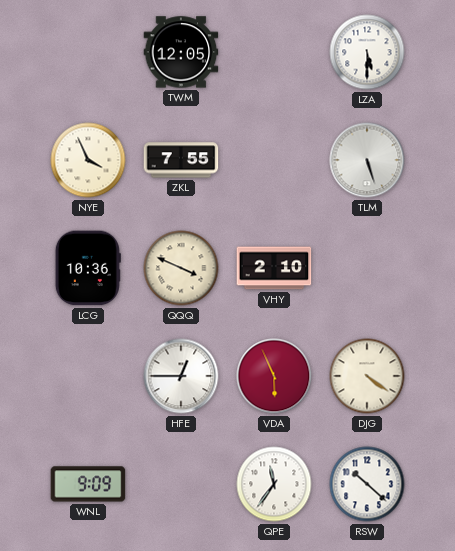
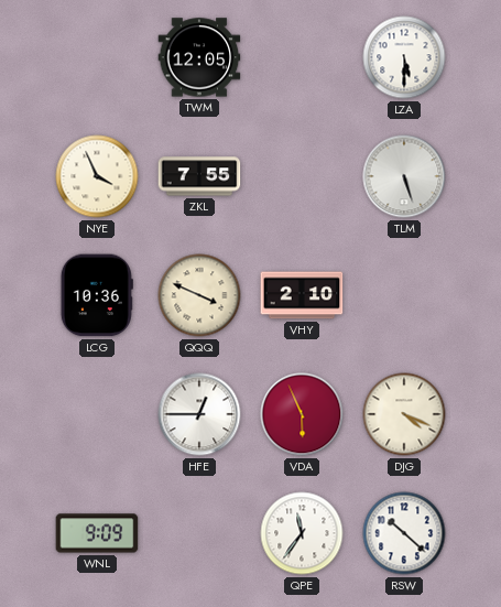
DJG: 4:21 -> 4:19
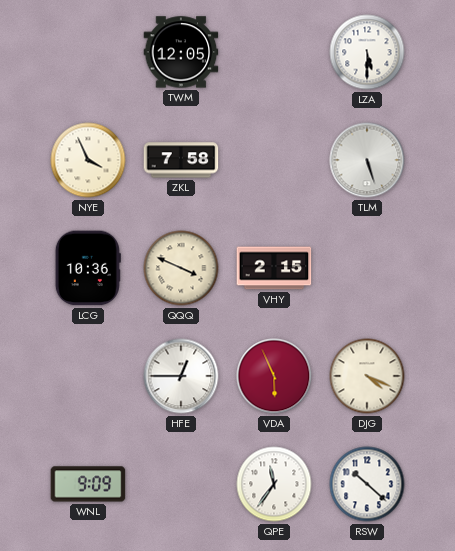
ZKL: 7:55 -> 7:58
VHY: 2:10 -> 2:15
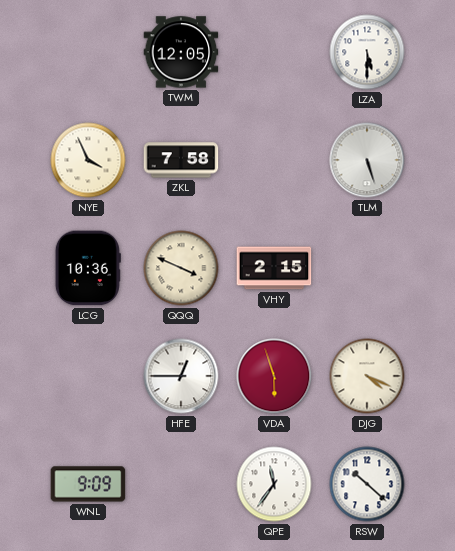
VDA: 5:56 -> 5:57
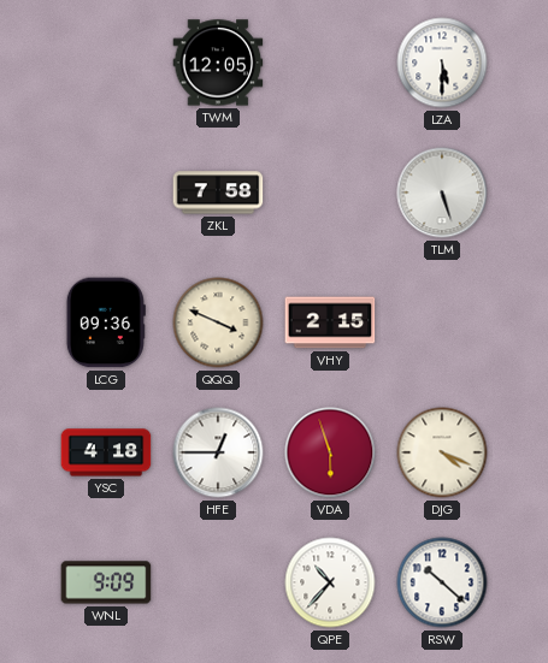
NYE: 3:56 -> none
LCG: 10:36 -> 09:36
YSC: none -> 4:18
QPE: 11:36 -> 10:37
